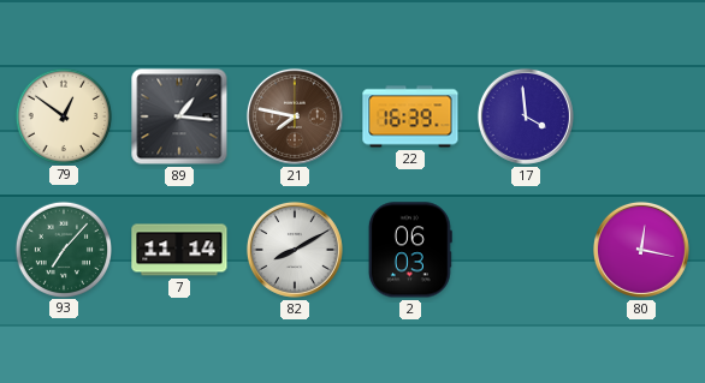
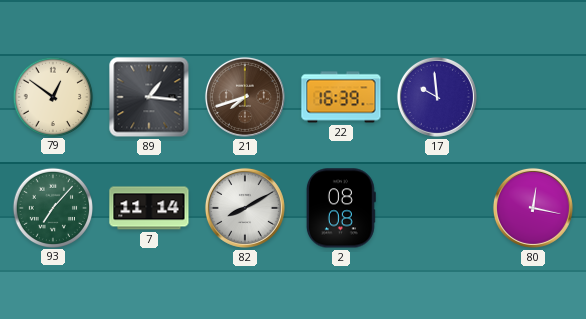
21: 7:47 -> 7:42
17: 3:59 -> 9:59
2: 06:03 -> 08:08
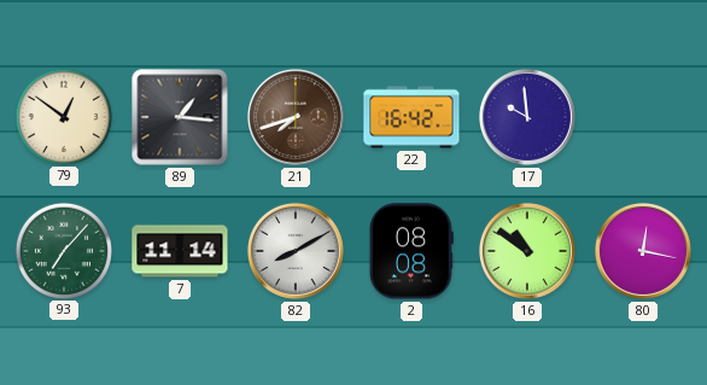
22: 16:39 -> 16:42
16: none -> 10:51
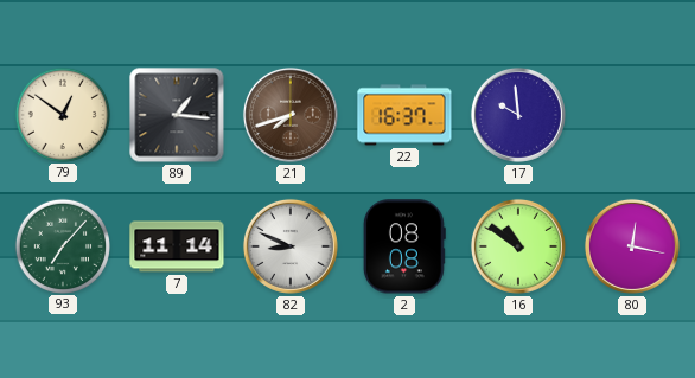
22: 16:42 -> 16:37
82: 8:10 -> 8:49
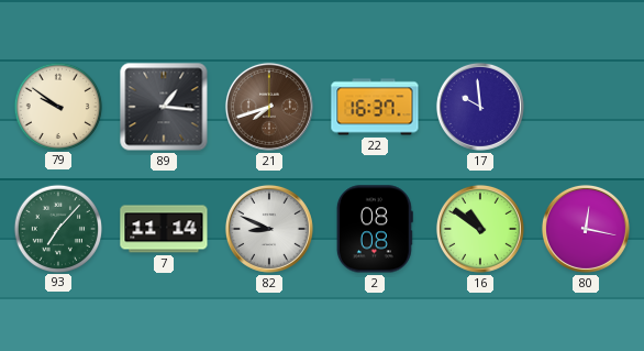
79: 12:51 -> 9:51
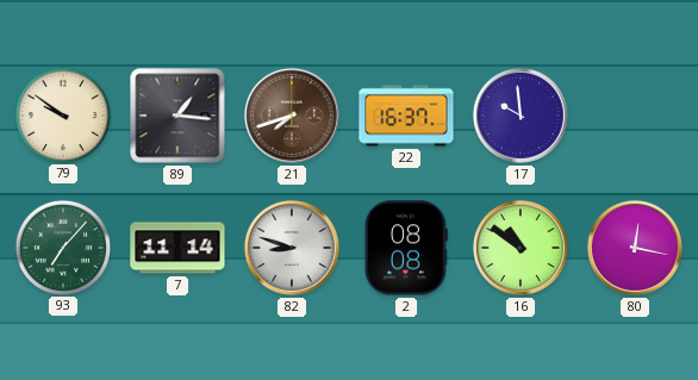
82: 8:49 -> 8:48
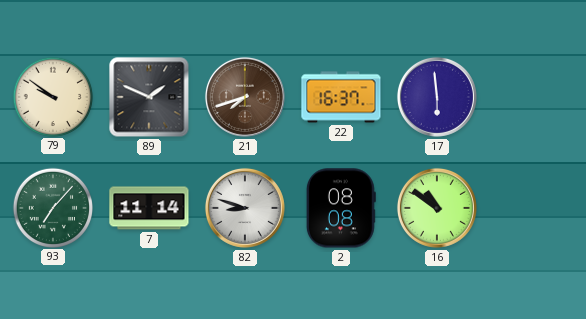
89: 1:16 -> 1:49
17: 9:59 -> 5:59
80: 12:17 -> none
